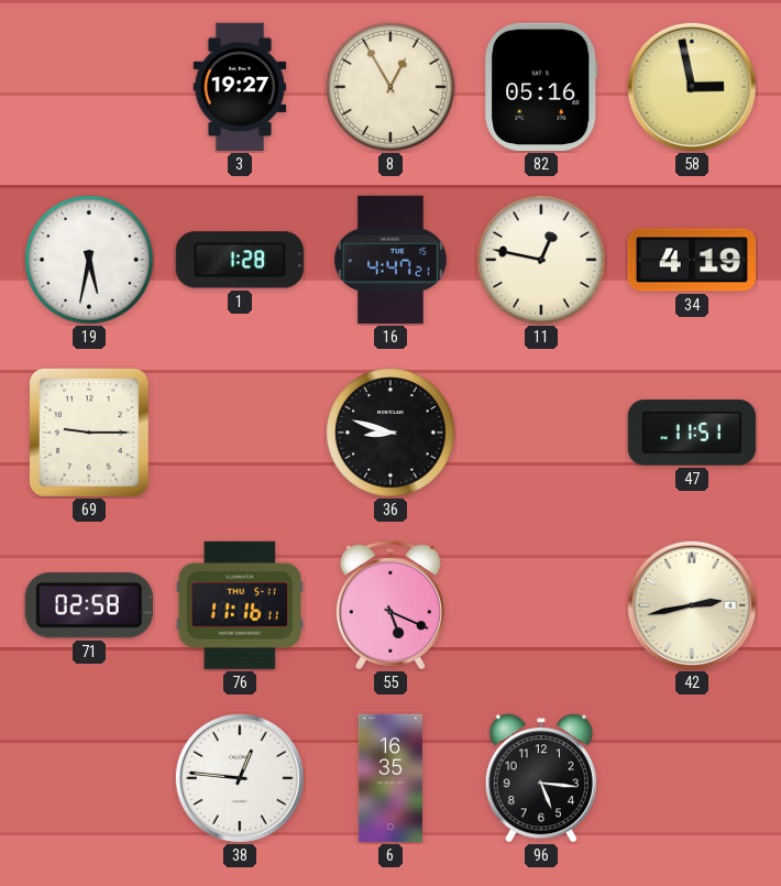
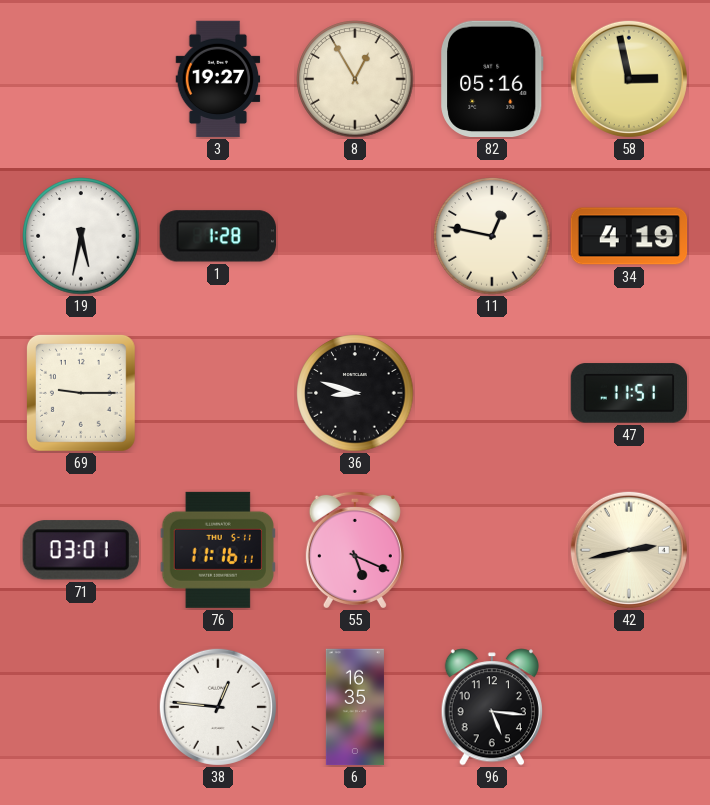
16: 4:47 -> none
71: 02:58 -> 03:01
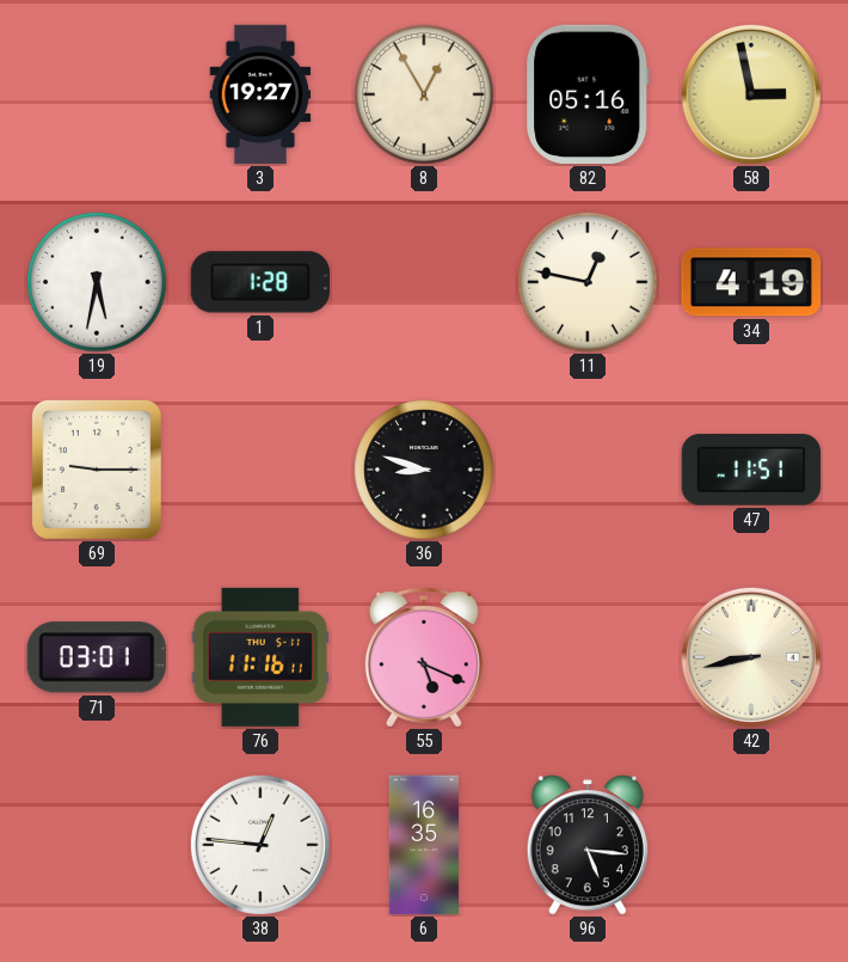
42: 2:43 -> 8:43
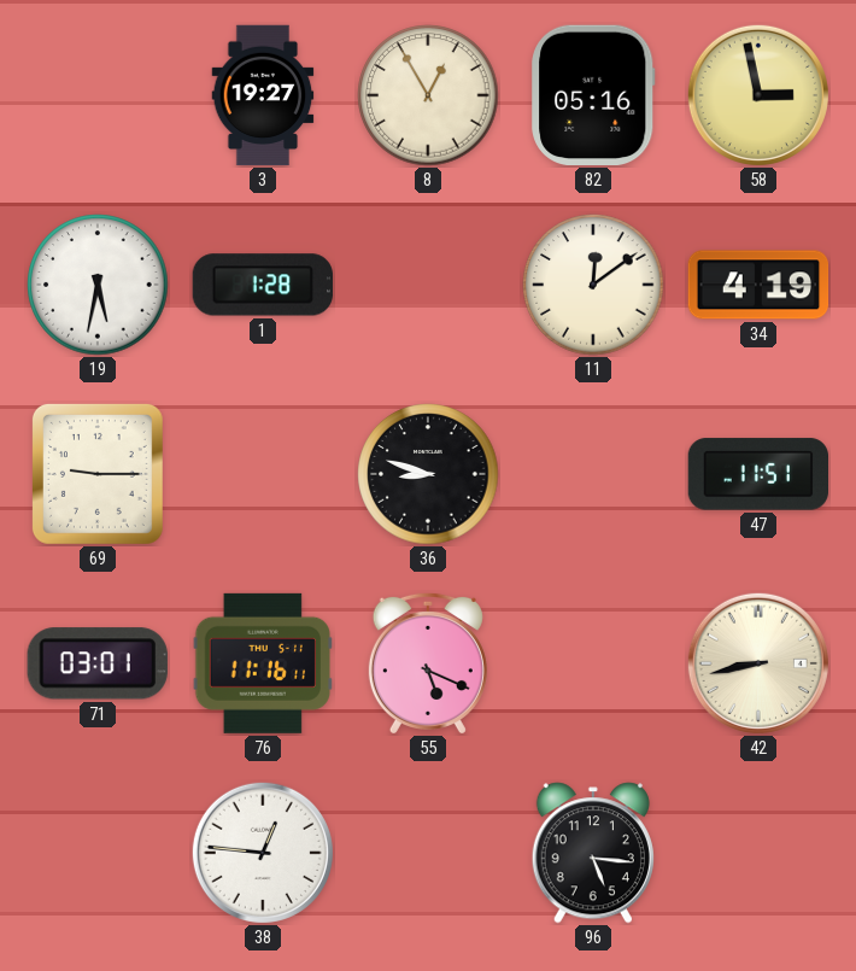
11: 12:47 -> 12:09
6: 16:35 -> none
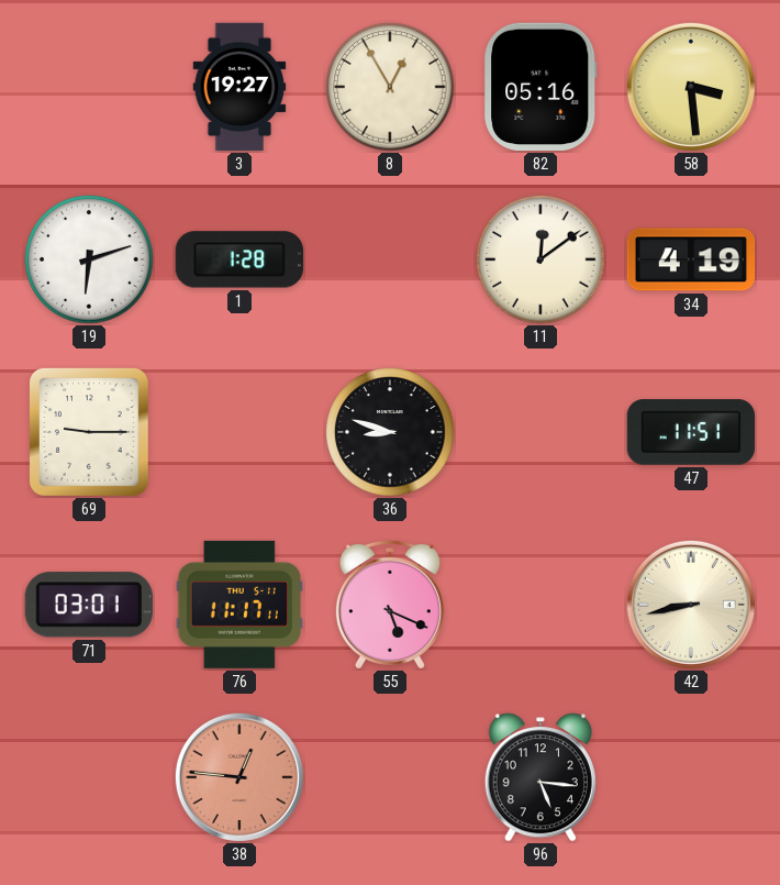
58: 2:58 -> 3:29
19: 5:32 -> 6:12
76: 11:16 -> 11:17
38 dial: white -> salmon
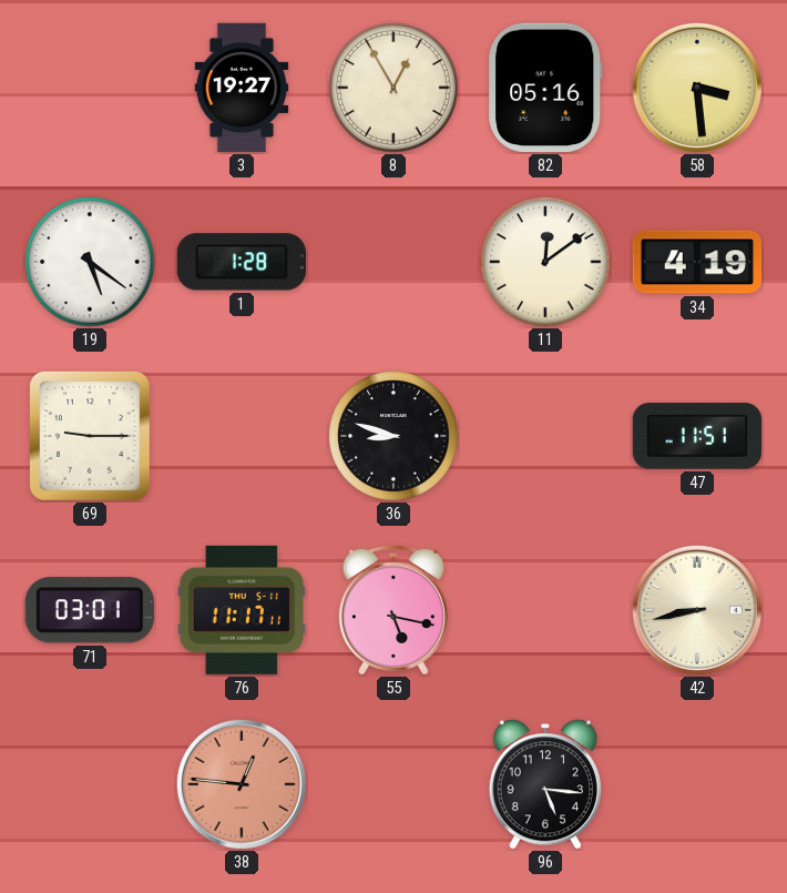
19: 6:12 -> 5:21
55: 5:19 -> 5:17
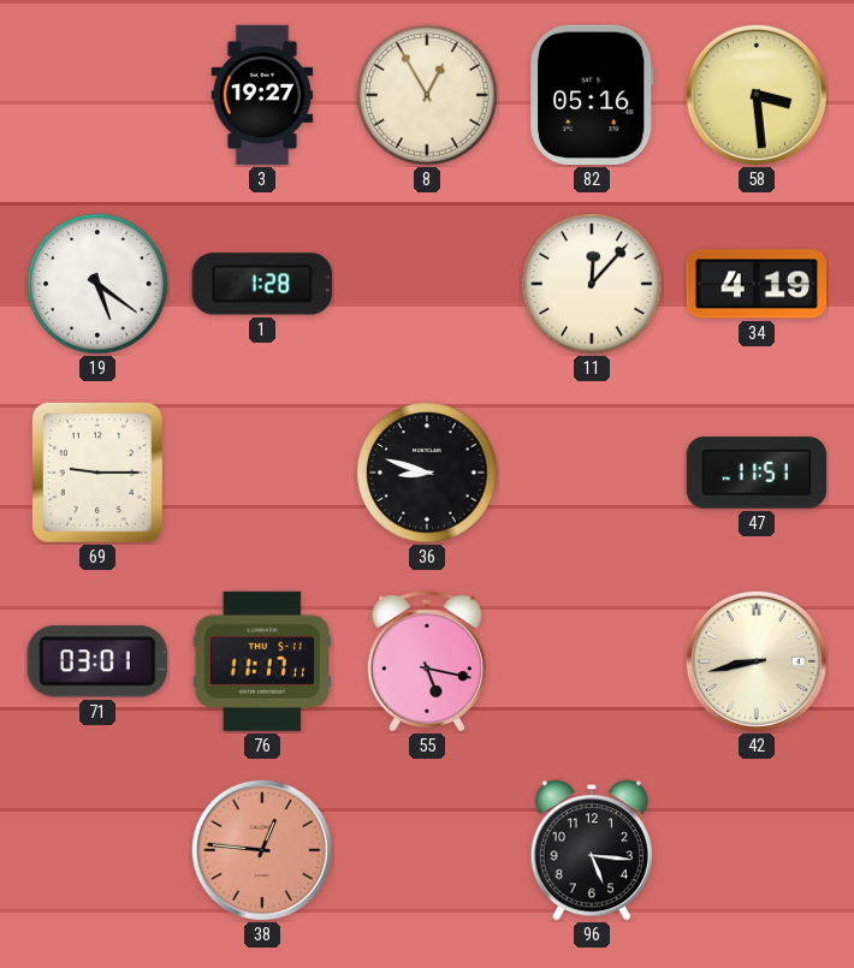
11: 12:09 -> 12:07
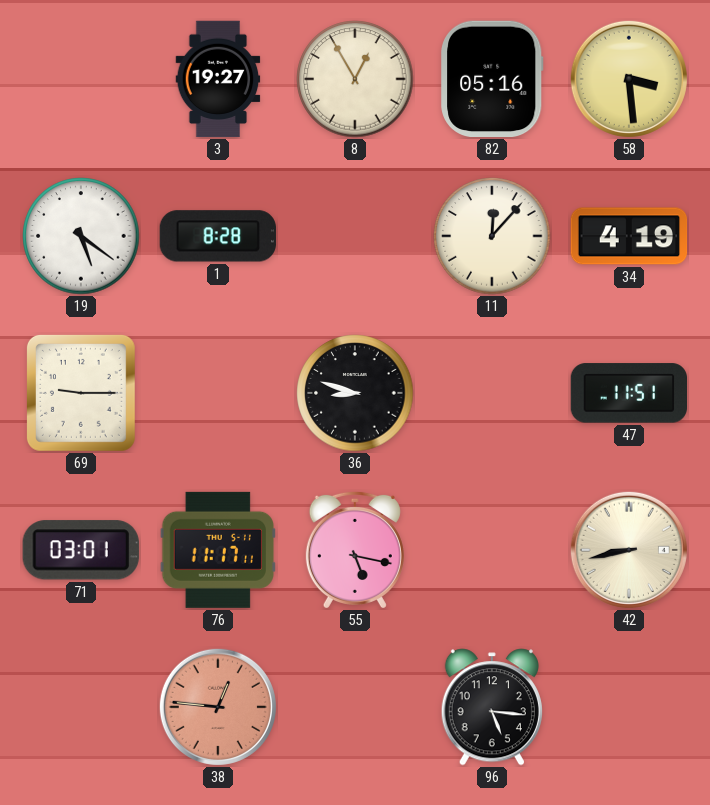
1: 1:28 -> 8:28
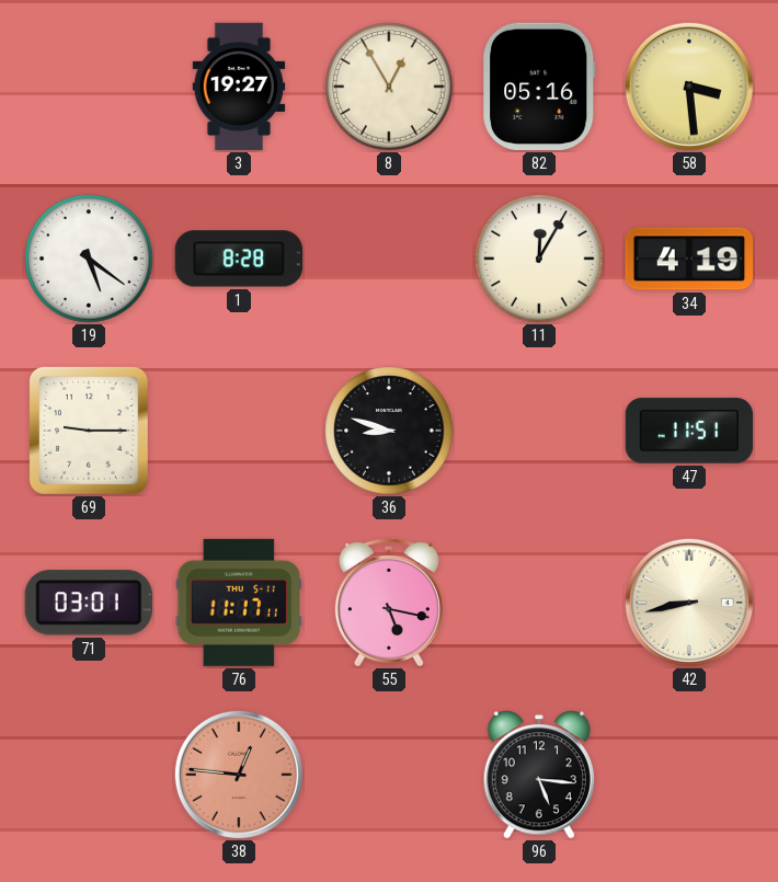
11: 12:07 -> 12:05
